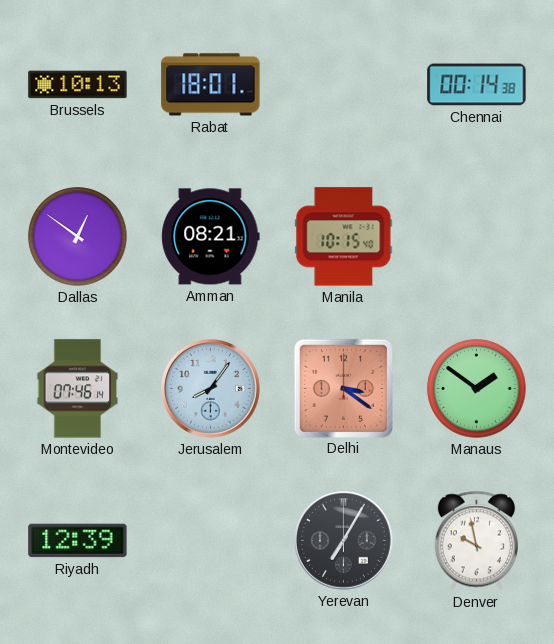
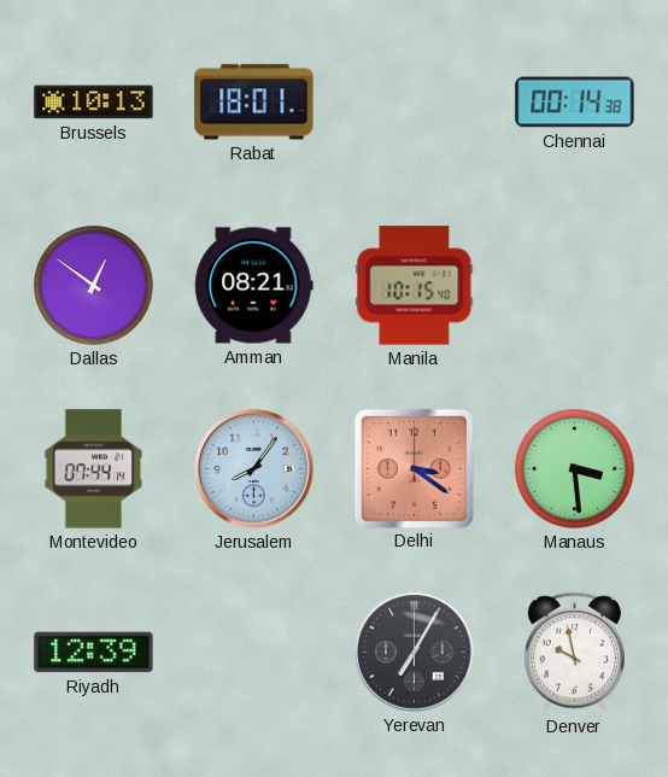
Montevideo: 07:46 -> 07:44
Manaus: 1:51 -> 3:29
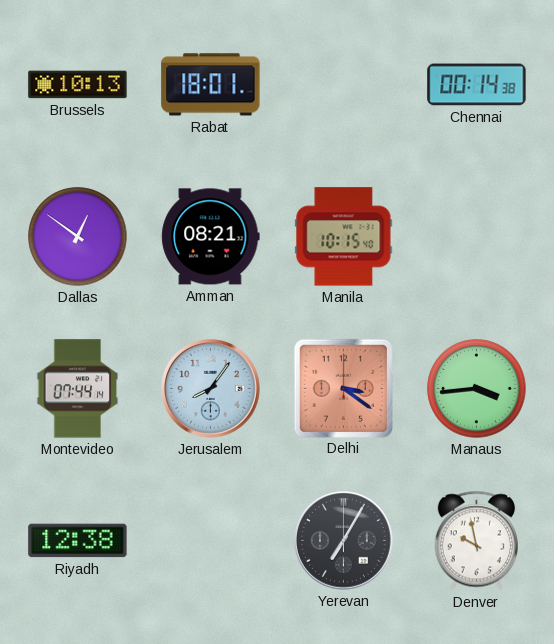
Manaus: 3:29 -> 3:44
Riyadh: 12:39 -> 12:38
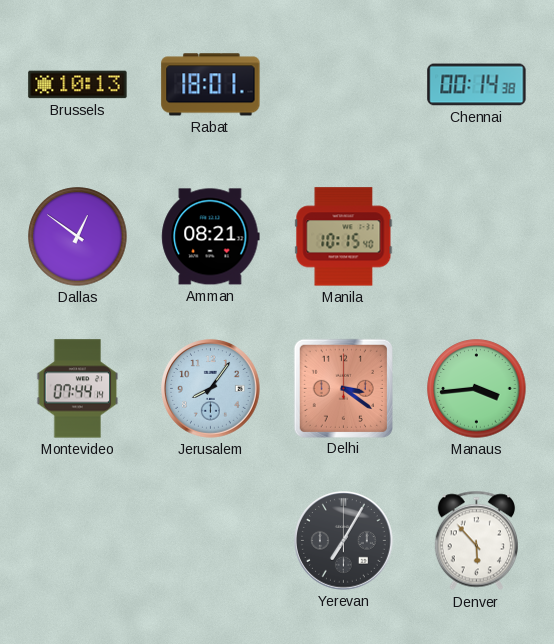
Riyadh: 12:38 -> none
Denver: 9:58 -> 5:53
